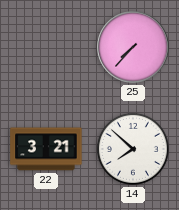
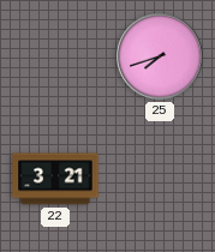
25: 7:37 -> 7:42
14: 7:52 -> none
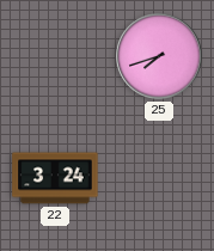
22: 3:21 -> 3:24
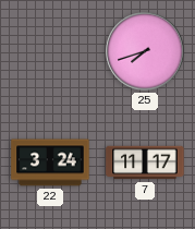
7: none -> 11:17
